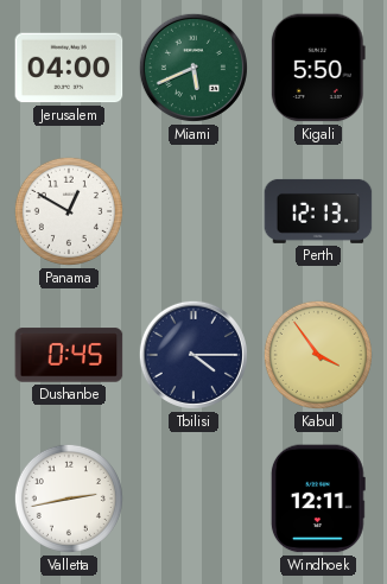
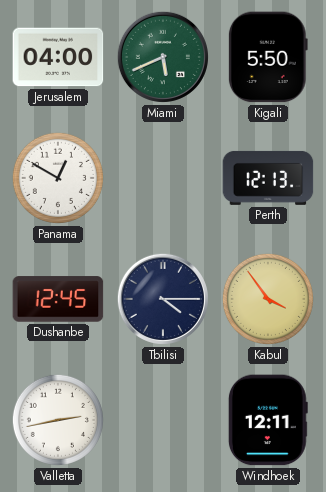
Dushanbe: 0:45 -> 12:45
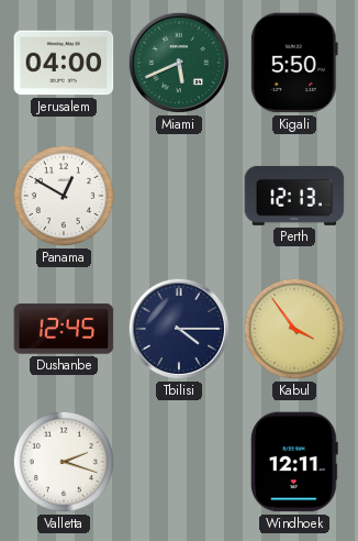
Valletta: 2:43 -> 2:18
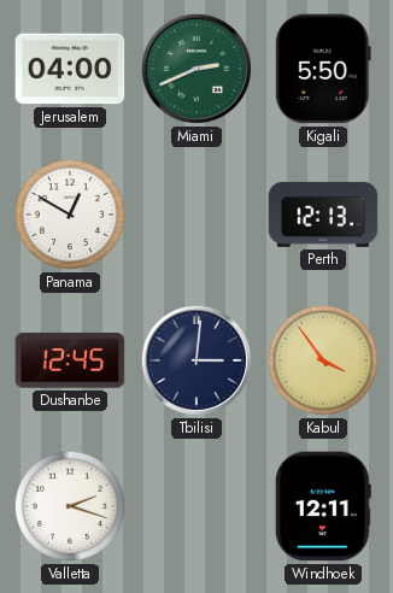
Miami: 5:41 -> 2:41
Tbilisi: 4:15 -> 3:01
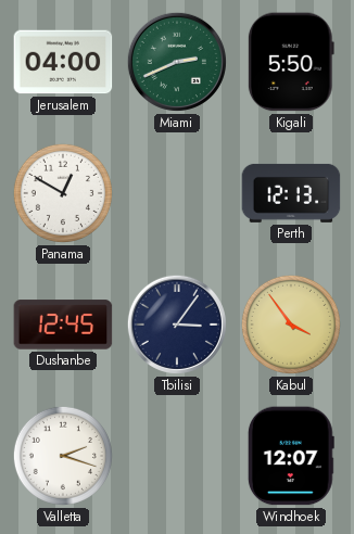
Tbilisi: 3:01 -> 3:06
Windhoek: 12:11 -> 12:07
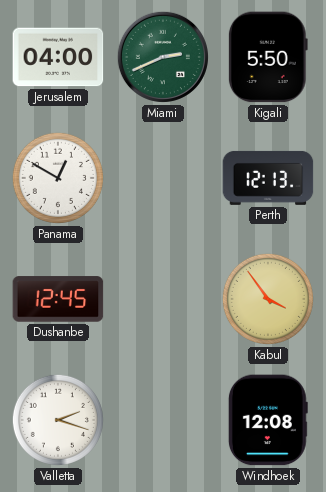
Tbilisi: 3:06 -> none
Windhoek: 12:07 -> 12:08
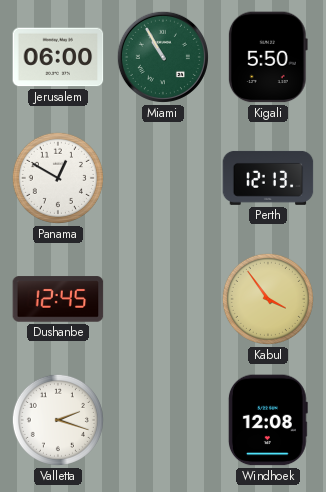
Jerusalem: 04:00 -> 06:00
Miami: 2:41 -> 10:55
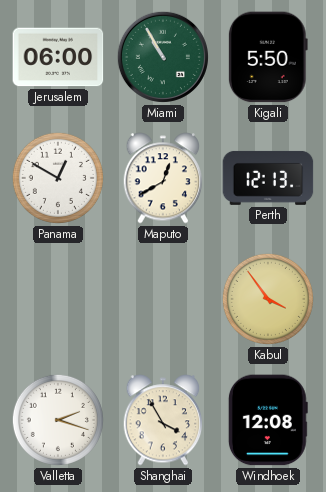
Maputo: none -> 12:40
Dushanbe: 12:45 -> none
Shanghai: none -> 3:55
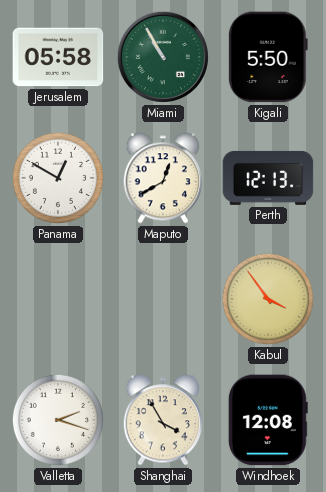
Jerusalem: 06:00 -> 05:58
